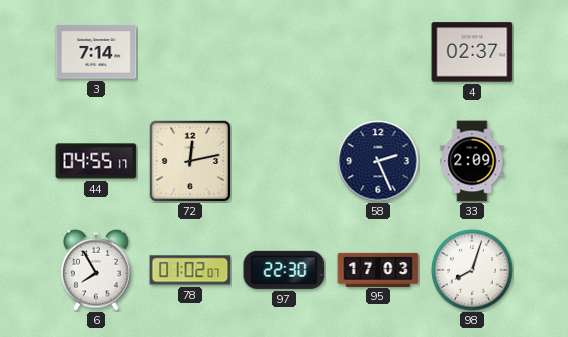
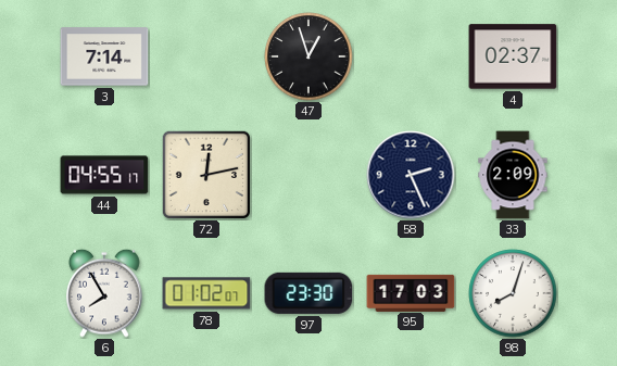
47: none -> 12:57
97: 22:30 -> 23:30
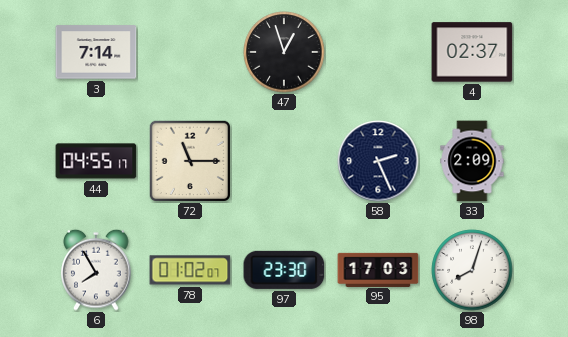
72: 12:13 -> 11:15
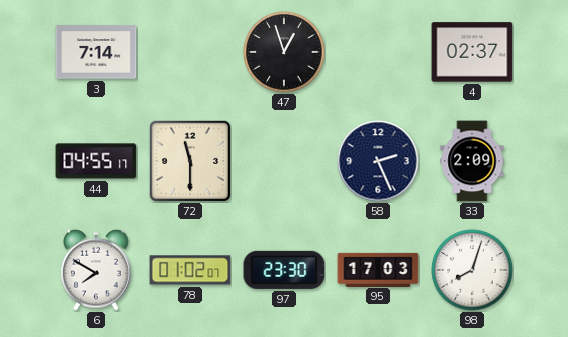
72: 11:15 -> 11:30
6: 7:55 -> 7:50
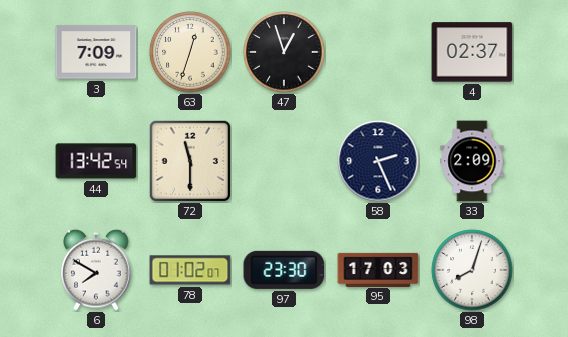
3: 7:14 -> 7:09
63: none -> 12:33
44: 04:55 -> 13:42
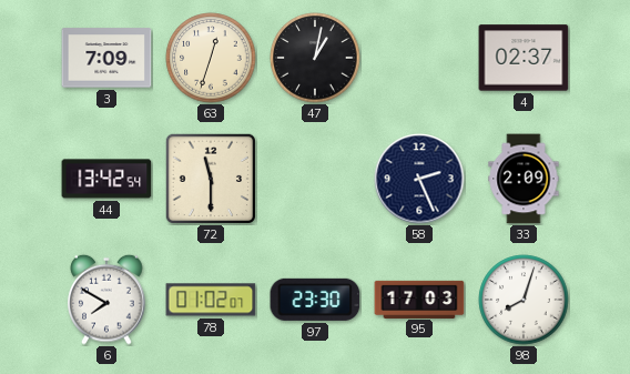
47: 12:57 -> 1:02
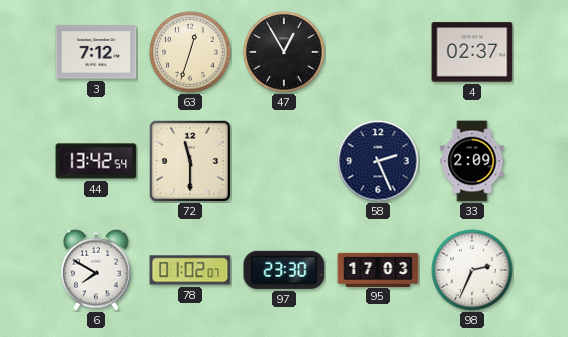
3: 7:09 -> 7:12
47: 1:02 -> 12:55
98: 8:03 -> 2:34
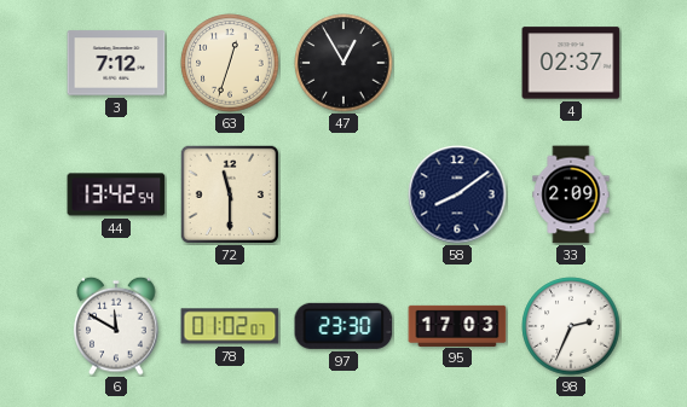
58: 2:26 -> 8:09
6: 7:50 -> 11:50
